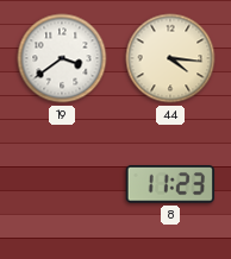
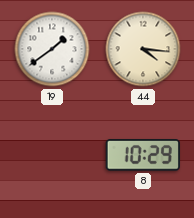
19: 3:39 -> 1:39
8: 11:23 -> 10:29
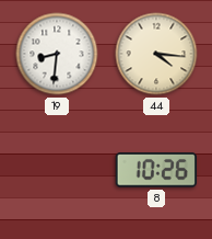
19: 1:39 -> 8:31
8: 10:29 -> 10:26
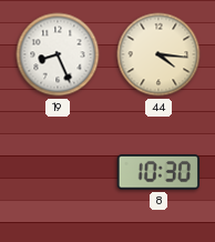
19: 8:31 -> 8:26
8: 10:26 -> 10:30
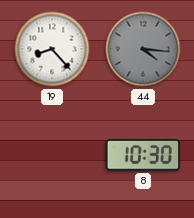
19: 8:26 -> 8:23
44 dial: cream -> grey
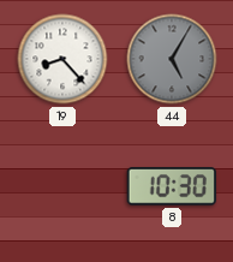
44: 4:16 -> 5:05
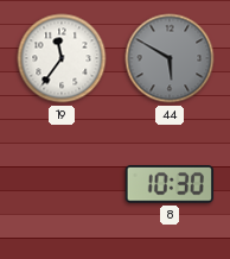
19: 8:23 -> 11:36
44: 5:05 -> 5:50
